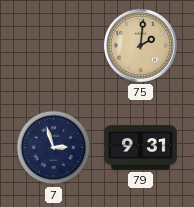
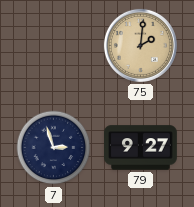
79: 9:31 -> 9:27
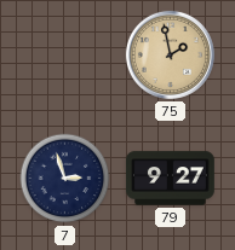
75: 2:01 -> 1:58
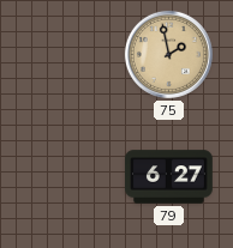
7: 2:57 -> none
79: 9:27 -> 6:27
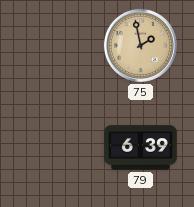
79: 6:27 -> 6:39
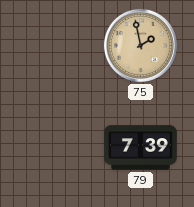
79: 6:39 -> 7:39
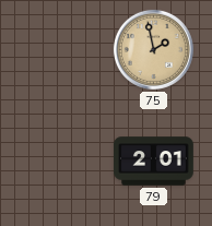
79: 7:39 -> 2:01
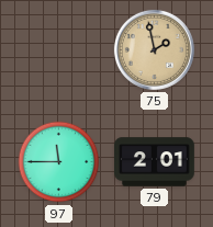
97: none -> 11:45
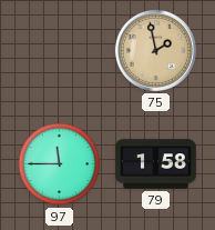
79: 2:01 -> 1:58
